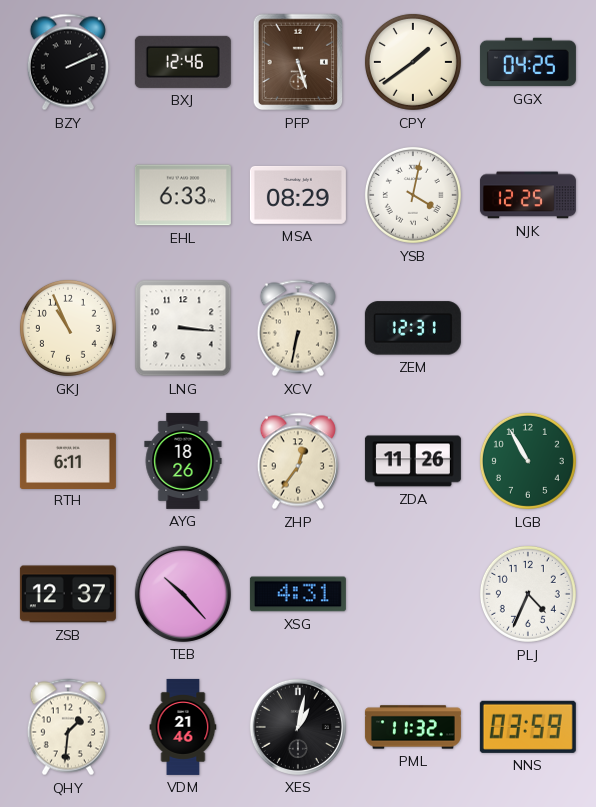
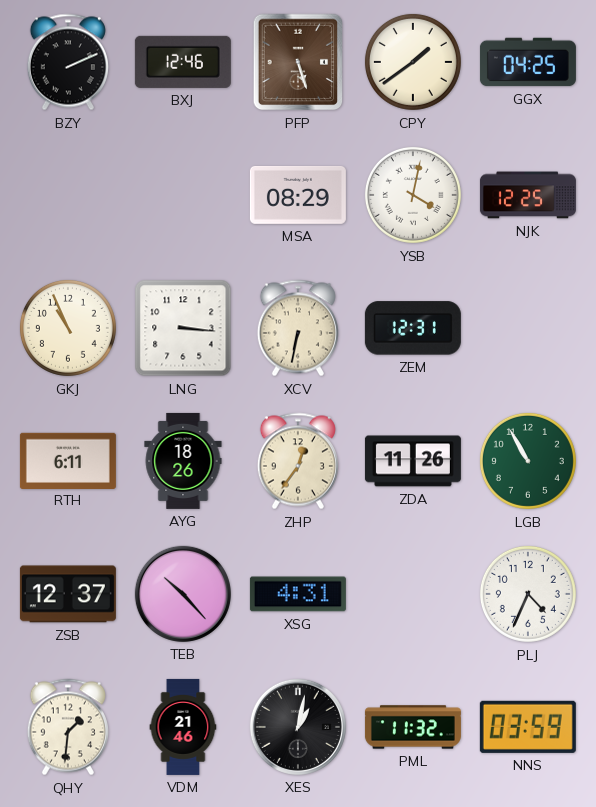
EHL: 6:33 -> none
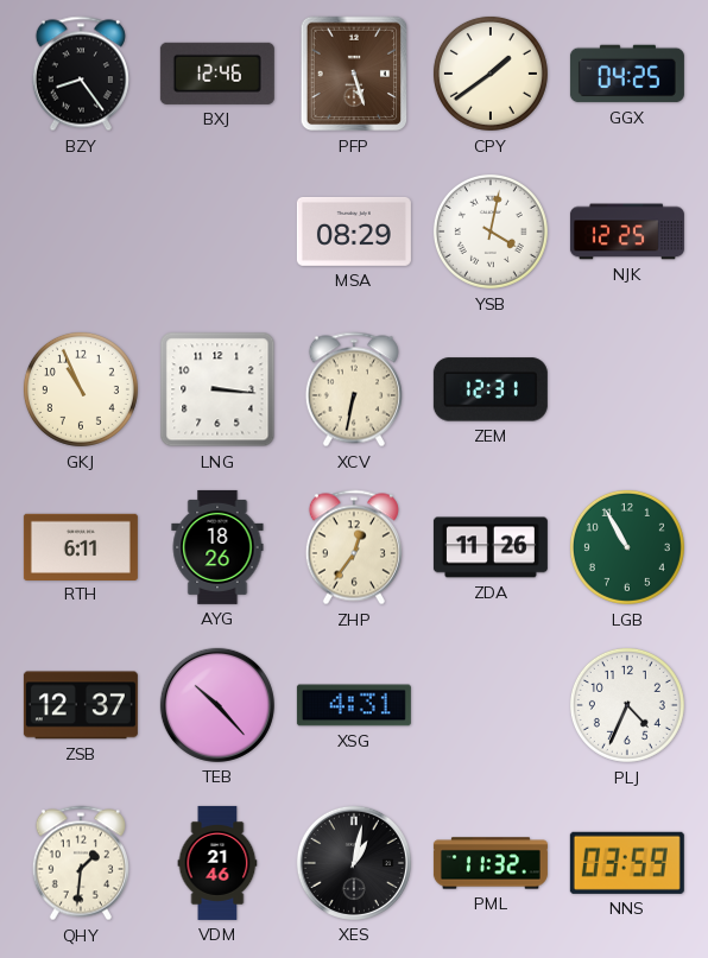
BZY: 2:11 -> 8:24
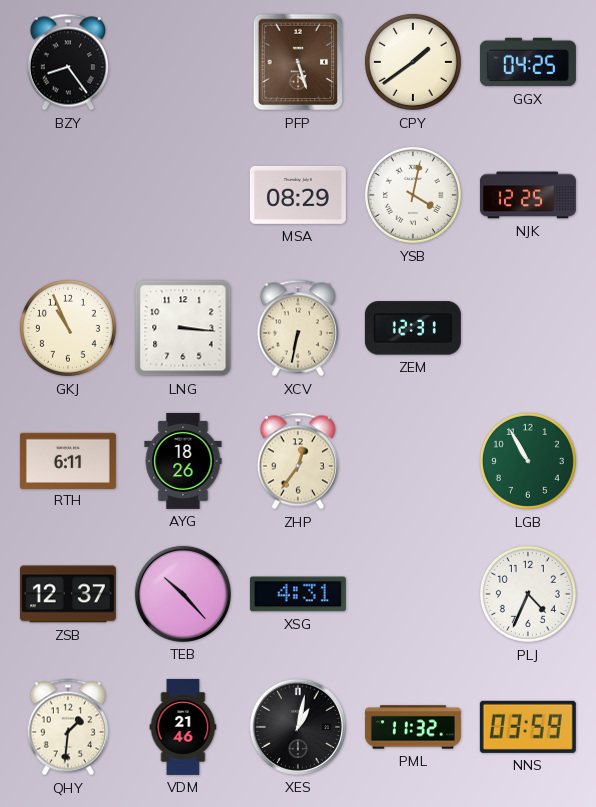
BXJ: 12:46 -> none
ZDA: 11:26 -> none
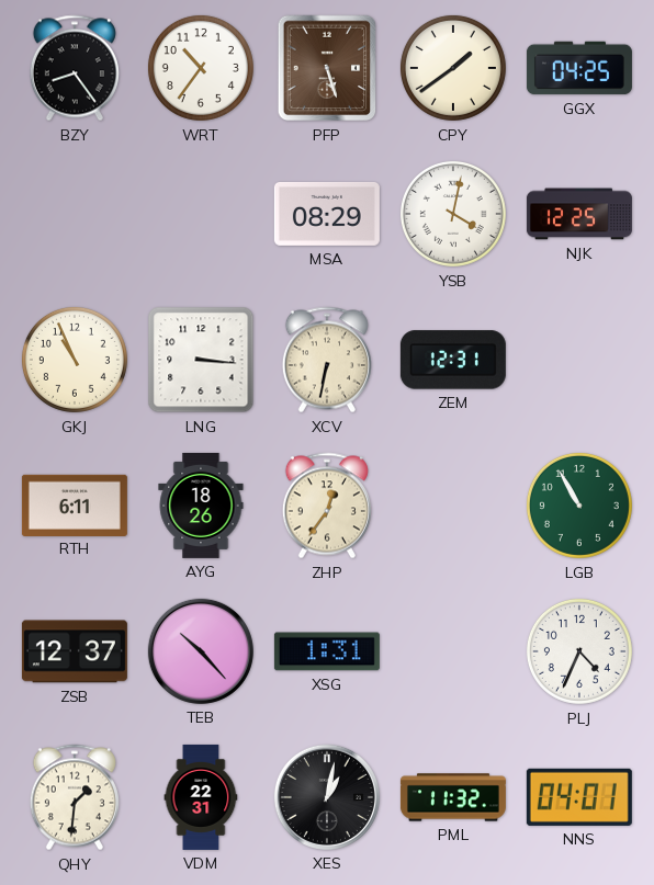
WRT: none -> 10:36
XSG: 4:31 -> 1:31
VDM: 21:46 -> 22:31
NNS: 03:59 -> 04:01
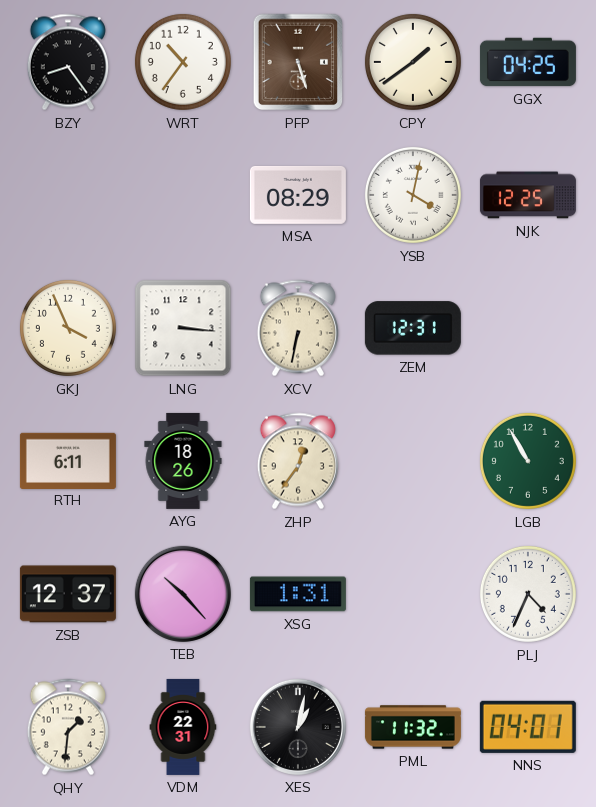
GKJ: 10:56 -> 3:56
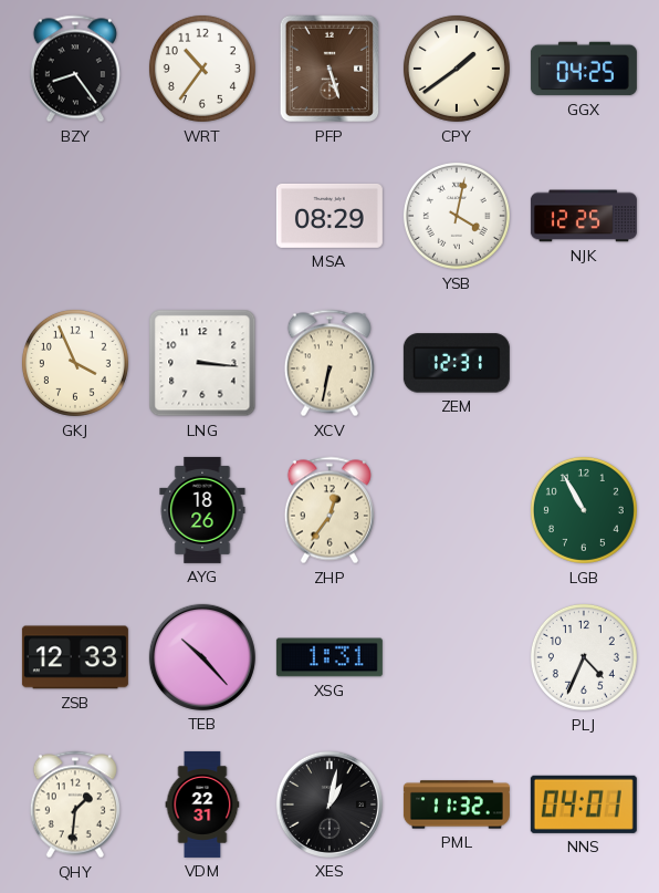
RTH: 6:11 -> none
ZSB: 12:37 -> 12:33
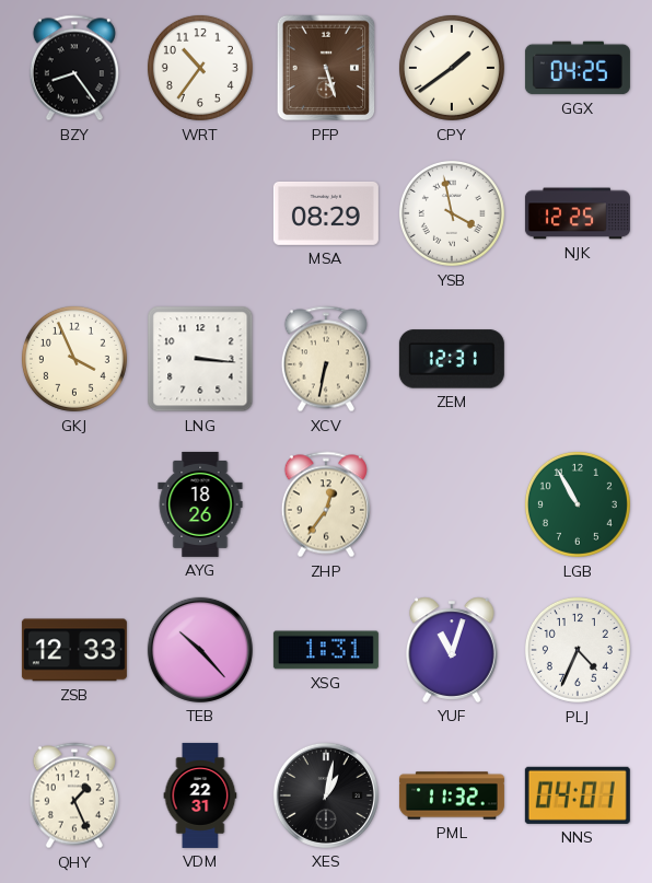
YSB: 4:02 -> 3:58
YUF: none -> 11:03
QHY: 1:31 -> 1:26
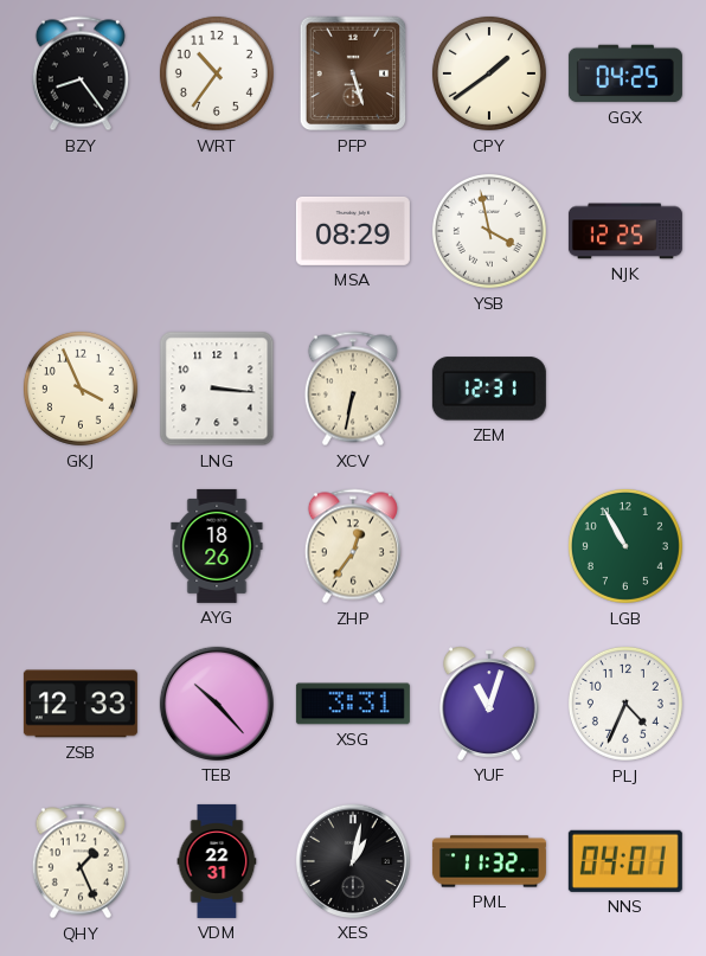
XSG: 1:31 -> 3:31
